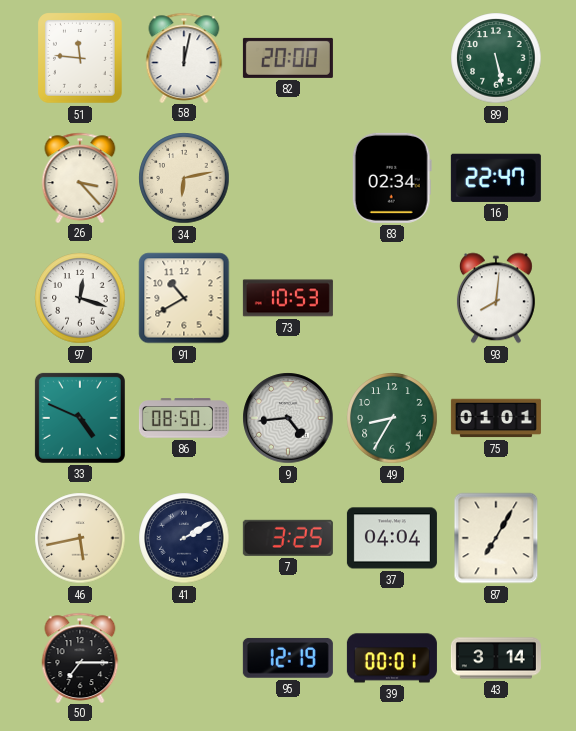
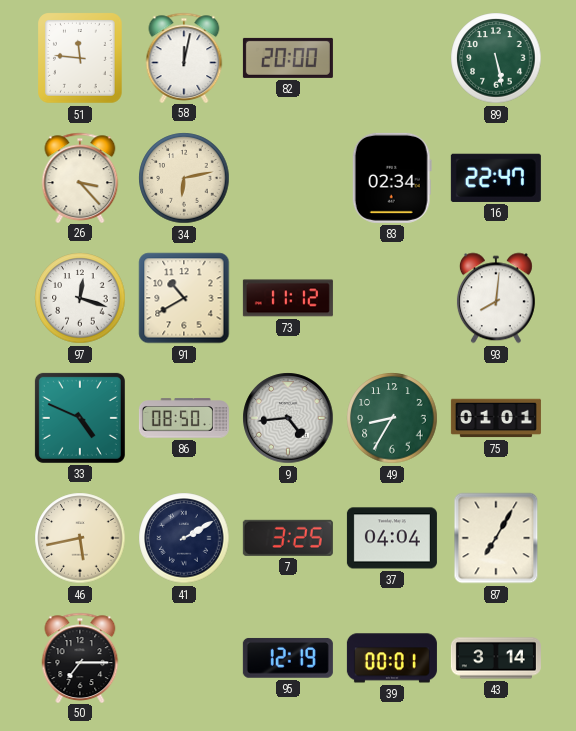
73: 10:53 -> 11:12
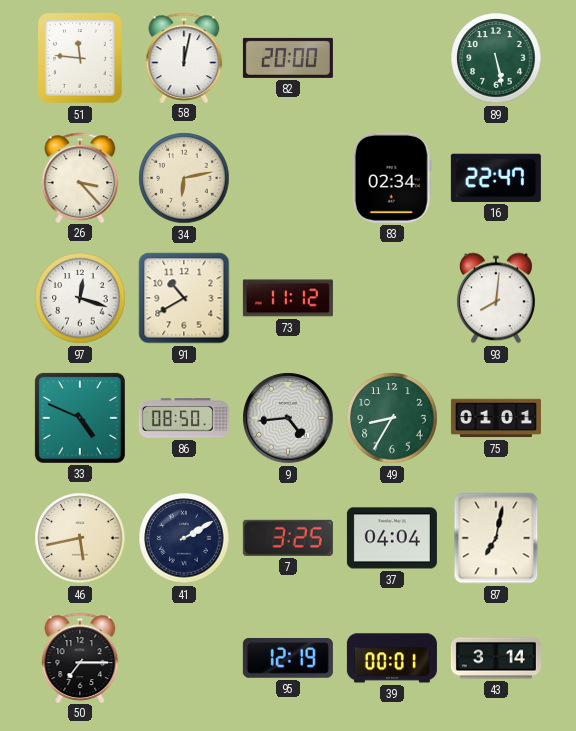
87: 7:05 -> 7:02
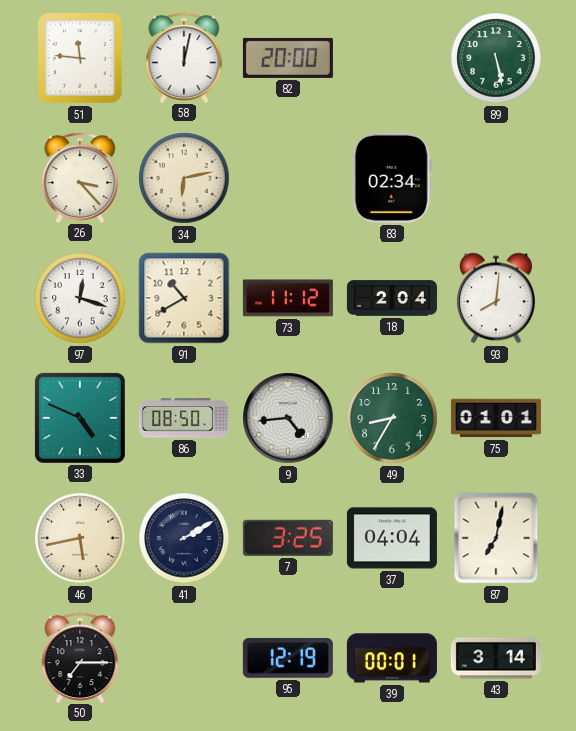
16: 22:47 -> none
18: none -> 2:04
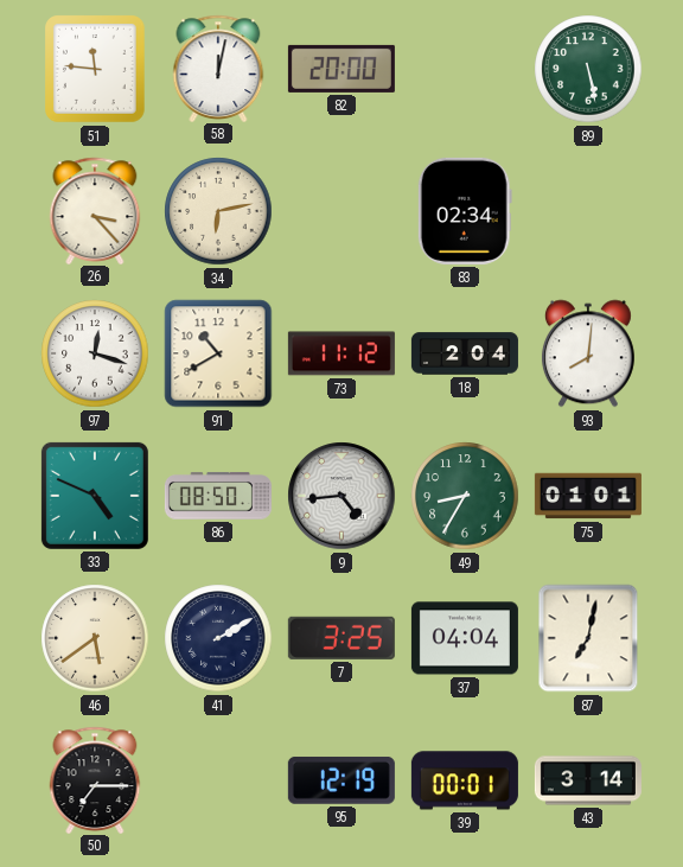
46: 5:43 -> 5:39
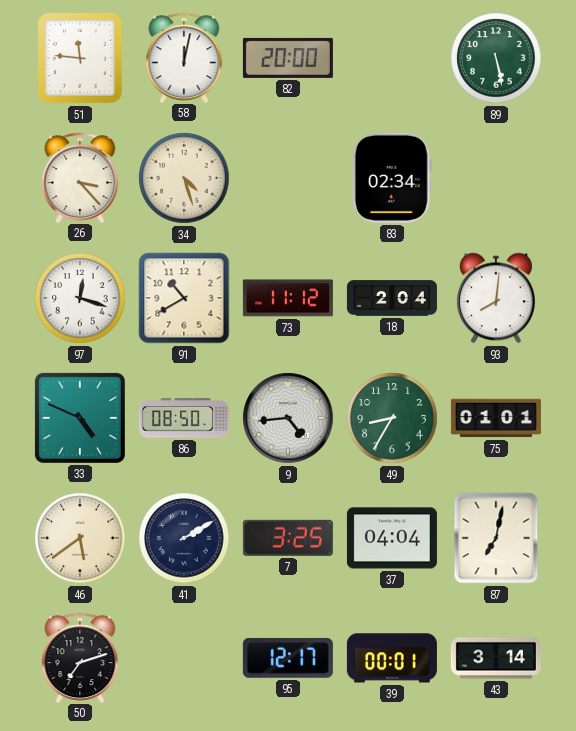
34: 6:13 -> 4:27
50: 7:15 -> 7:12
95: 12:19 -> 12:17
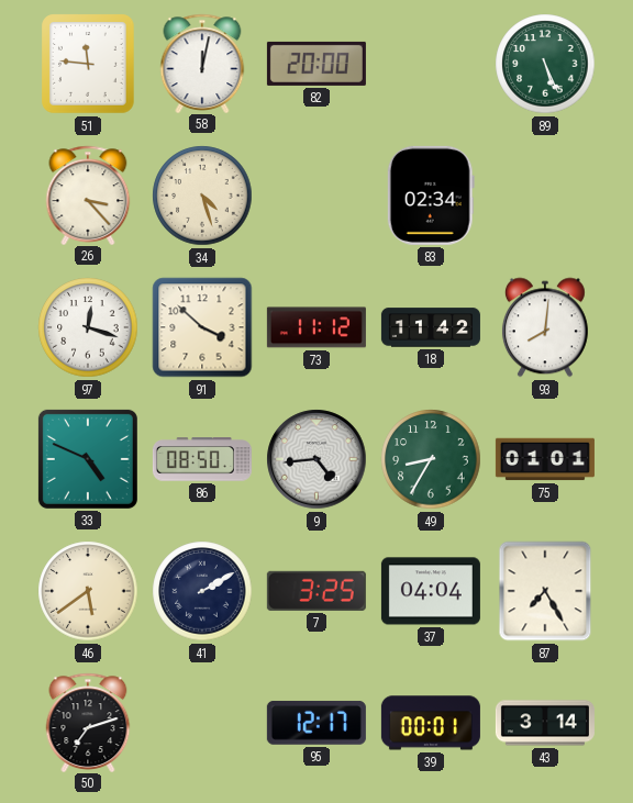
89: 5:28 -> 5:26
91: 10:40 -> 3:52
18: 2:04 -> 11:42
87: 7:02 -> 7:25
